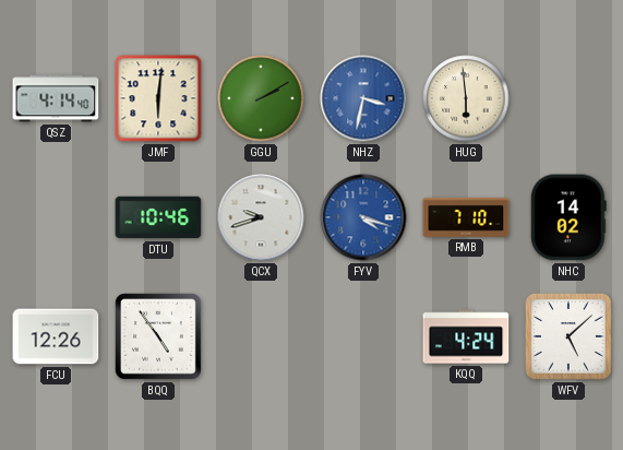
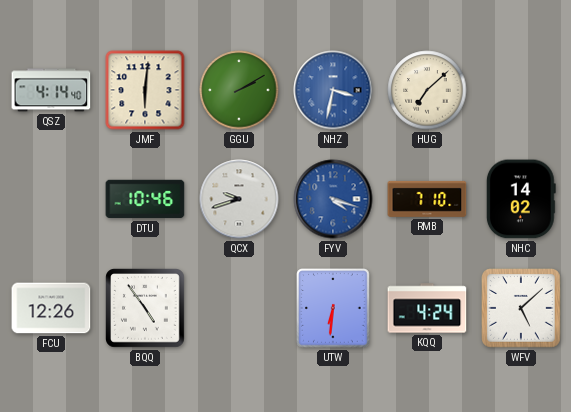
HUG: 5:59 -> 7:08
UTW: none -> 6:31
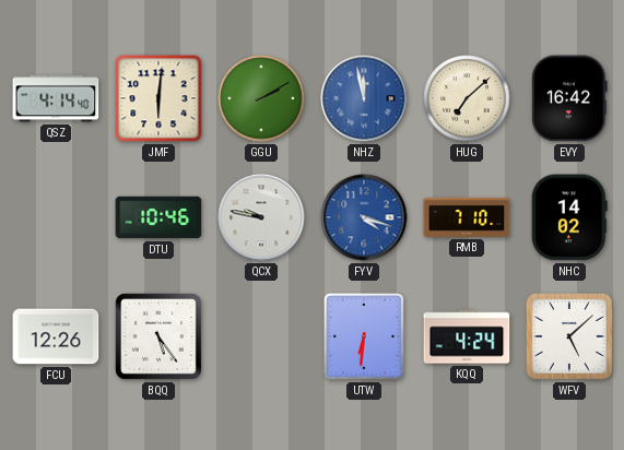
NHZ: 3:32 -> 11:58
EVY: none -> 16:42
QCX: 9:42 -> 9:47
BQQ: 4:54 -> 5:24
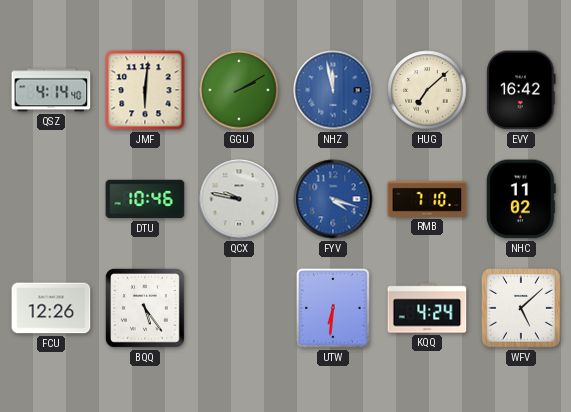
NHC: 14:02 -> 11:02
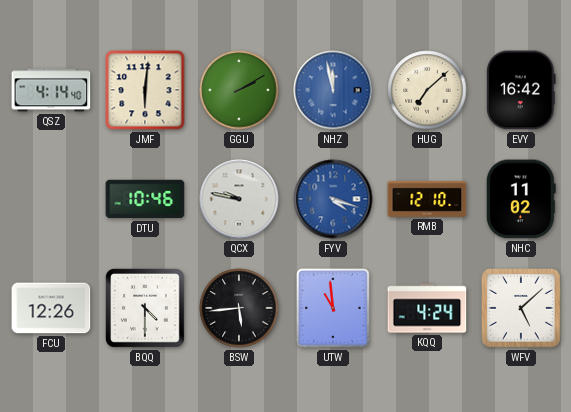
RMB: 7:10 -> 12:10
BQQ: 5:24 -> 4:30
BSW: none -> 5:44
UTW: 6:31 -> 10:59
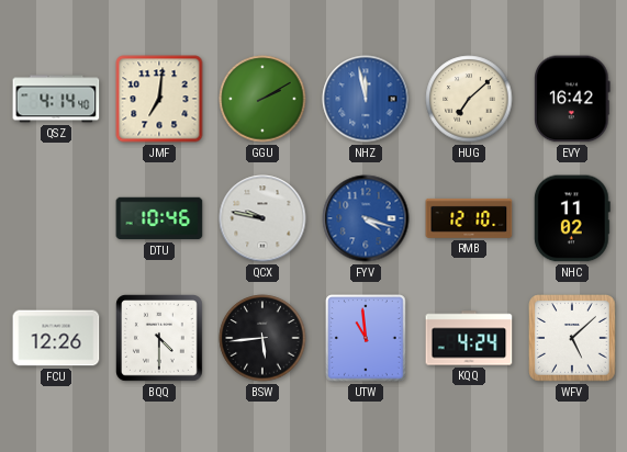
JMF: 6:01 -> 7:01
